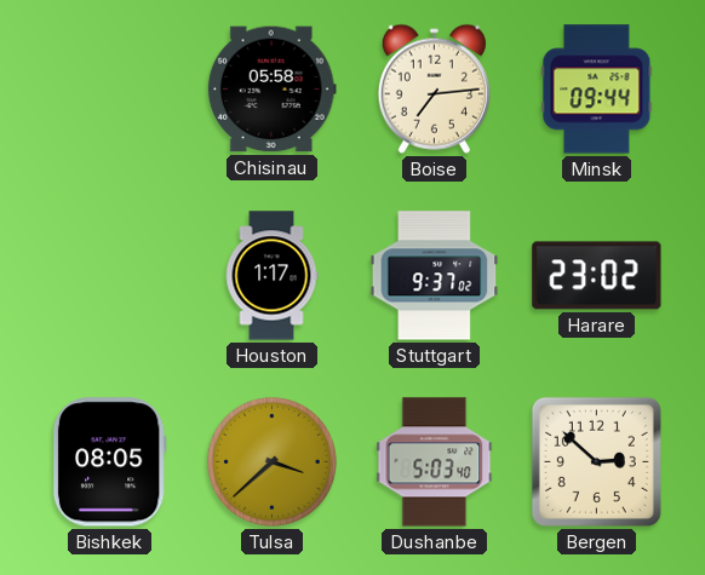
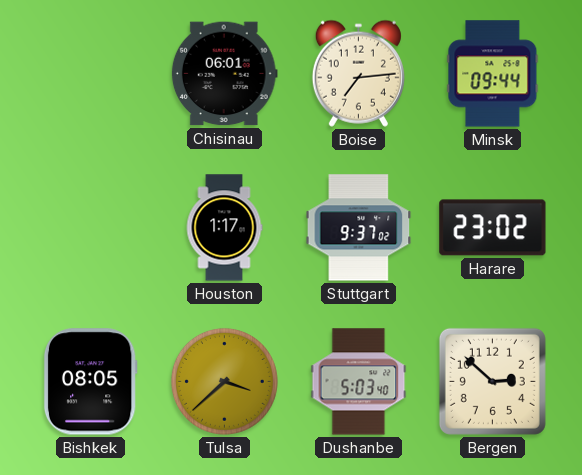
Chisinau: 05:58 -> 06:01
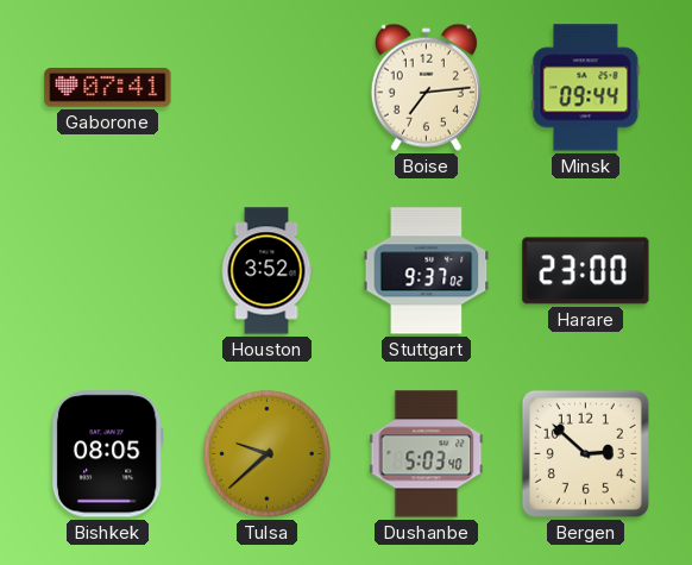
Gaborone: none -> 07:41
Chisinau: 06:01 -> none
Houston: 1:17 -> 3:52
Harare: 23:02 -> 23:00
Tulsa: 3:38 -> 9:38
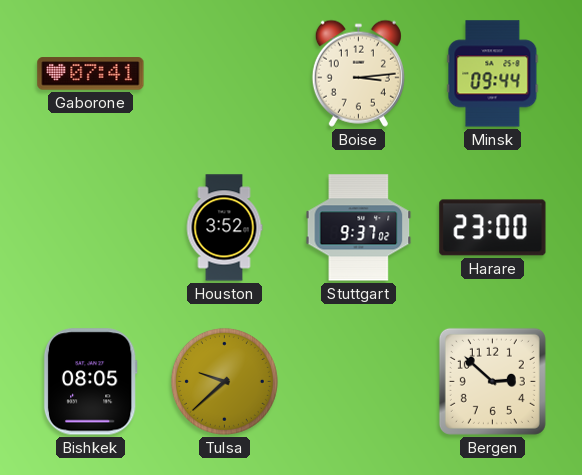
Boise: 7:14 -> 3:14
Dushanbe: 5:03 -> none
